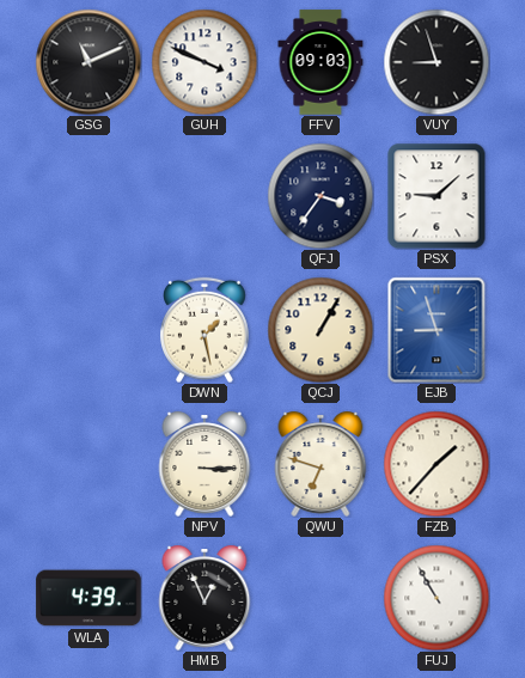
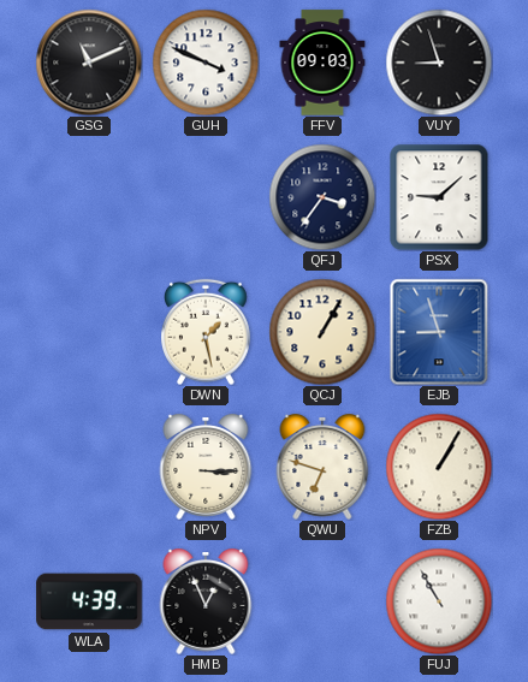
FZB: 1:37 -> 1:05
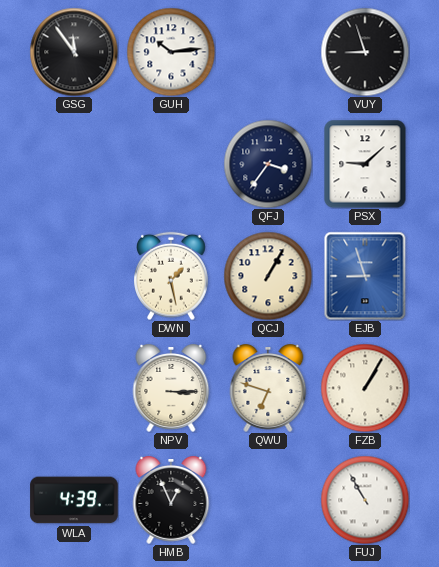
GSG: 11:11 -> 11:54
GUH: 3:49 -> 10:14
FFV: 09:03 -> none
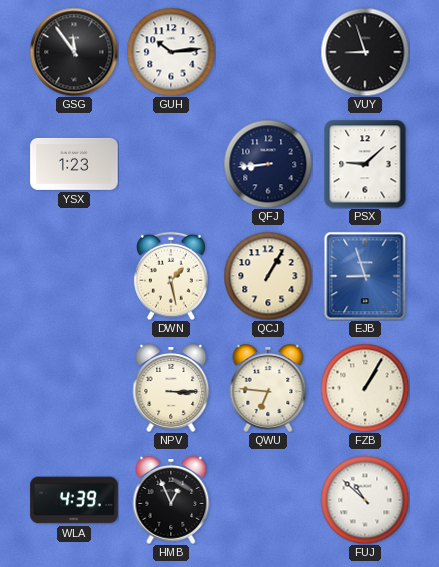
YSX: none -> 1:23
QFJ: 3:36 -> 8:44
QWU: 6:48 -> 6:46
FUJ: 10:55 -> 10:52
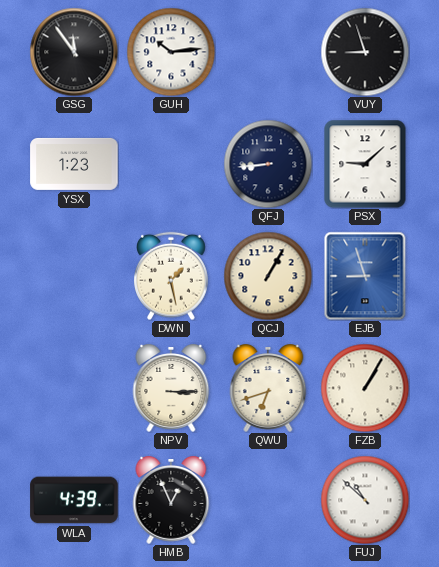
QWU: 6:46 -> 6:42
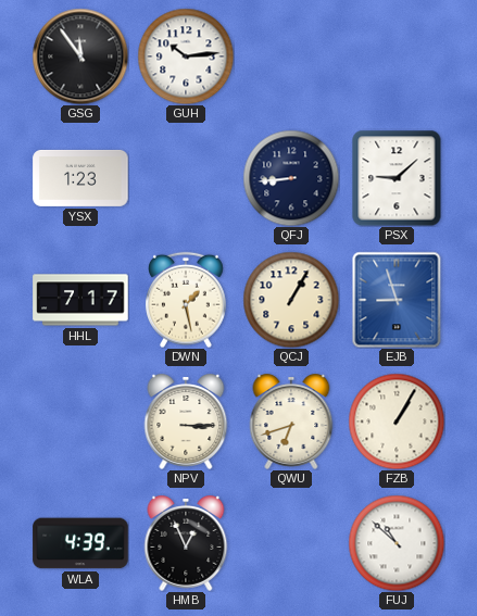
VUY: 8:57 -> none
HHL: none -> 7:17
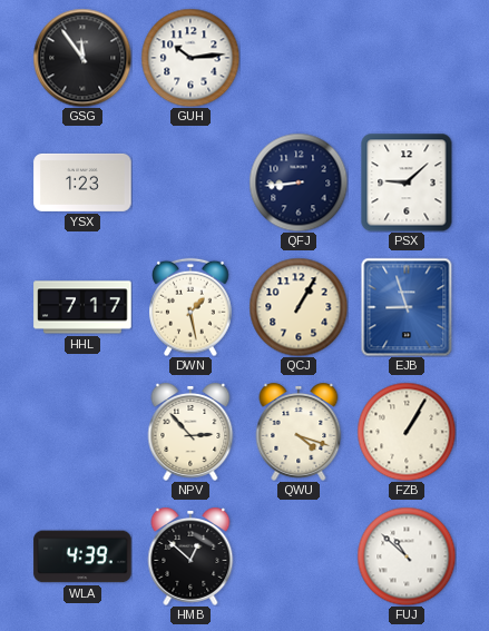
NPV: 3:15 -> 2:53
QWU: 6:42 -> 4:18
HMB: 12:56 -> 12:52
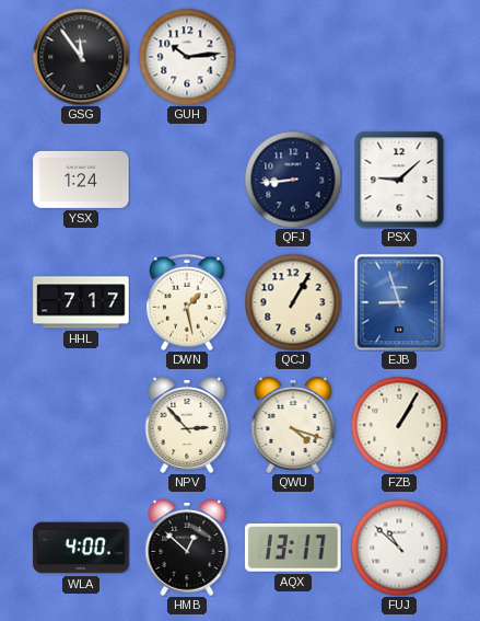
YSX: 1:23 -> 1:24
WLA: 4:39 -> 4:00
AQX: none -> 13:17
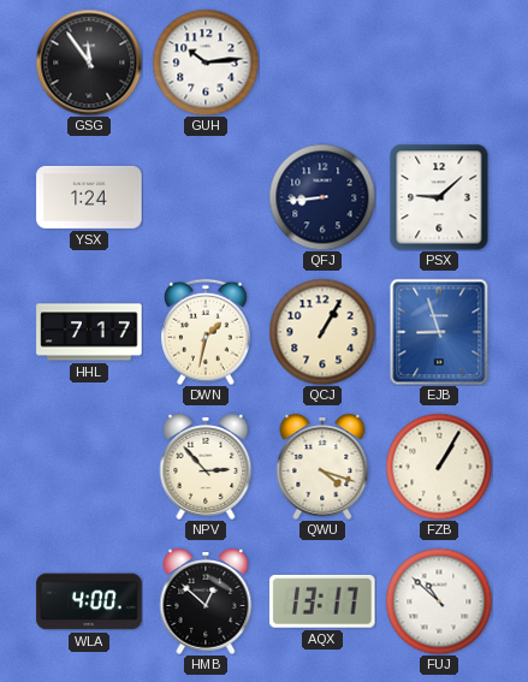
DWN: 1:28 -> 1:32
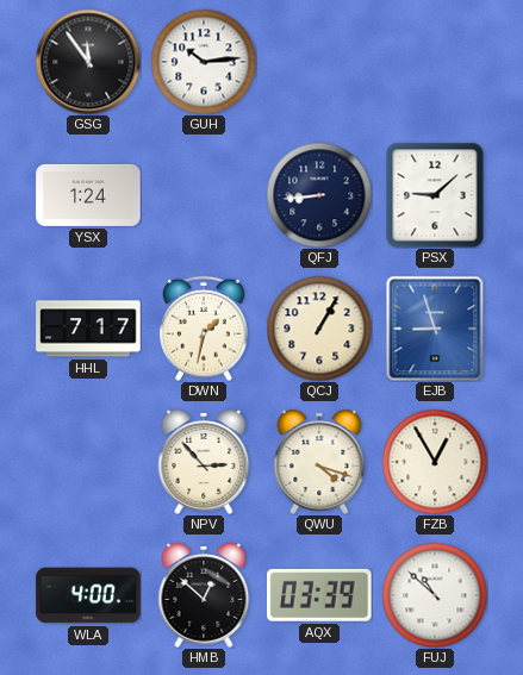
FZB: 1:05 -> 12:55
AQX: 13:17 -> 03:39
